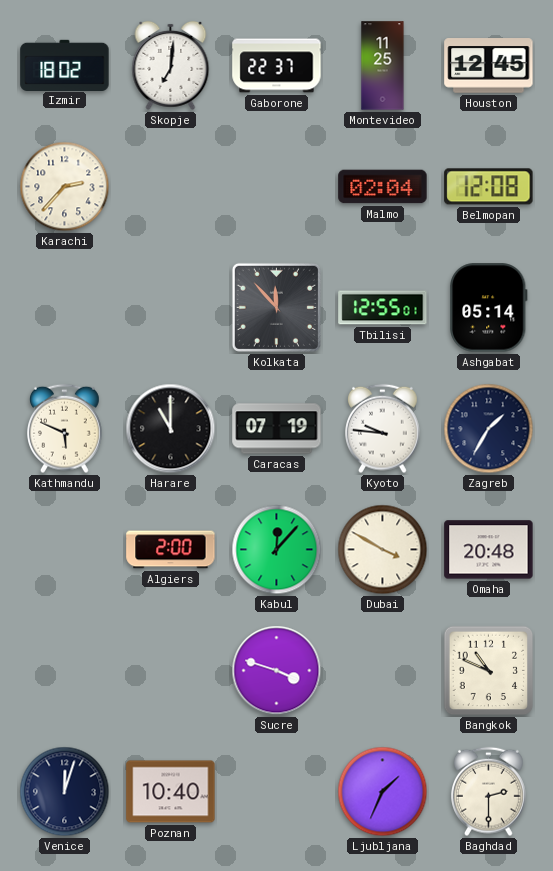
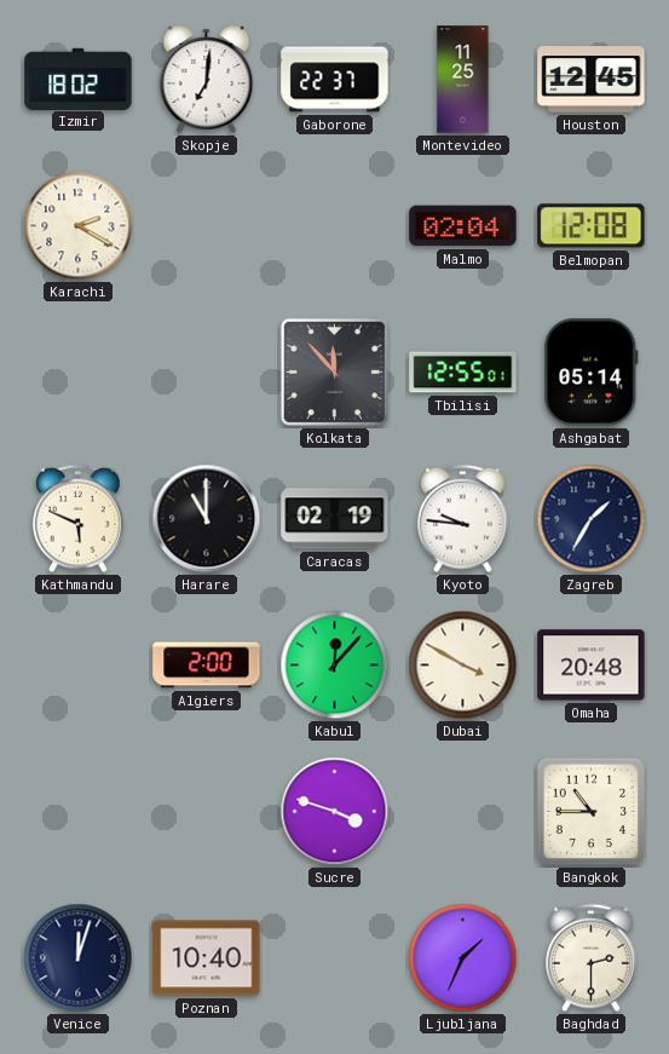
Karachi: 2:37 -> 2:20
Caracas: 07:19 -> 02:19
Bangkok: 10:49 -> 10:45
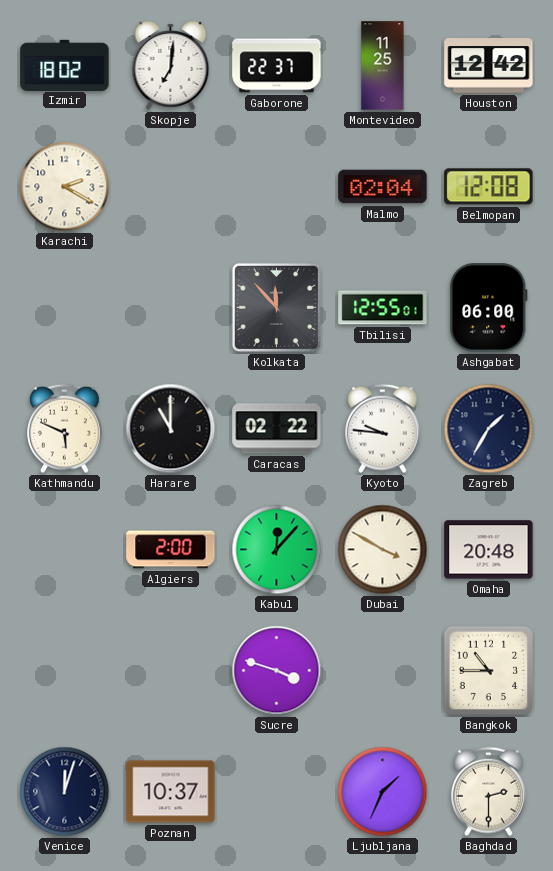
Houston: 12:45 -> 12:42
Ashgabat: 05:14 -> 06:00
Caracas: 02:19 -> 02:22
Poznan: 10:40 -> 10:37
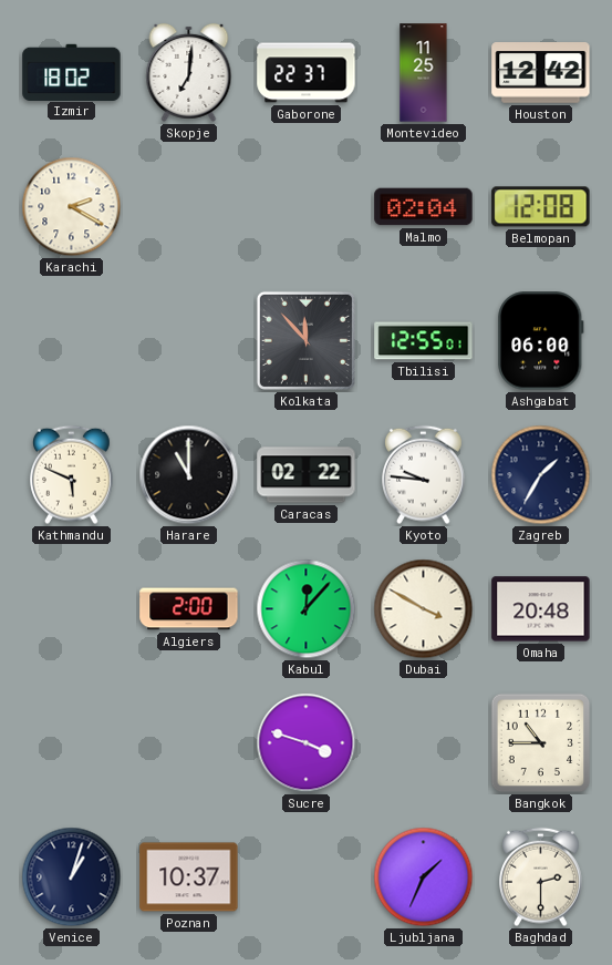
Venice: 12:03 -> 1:03
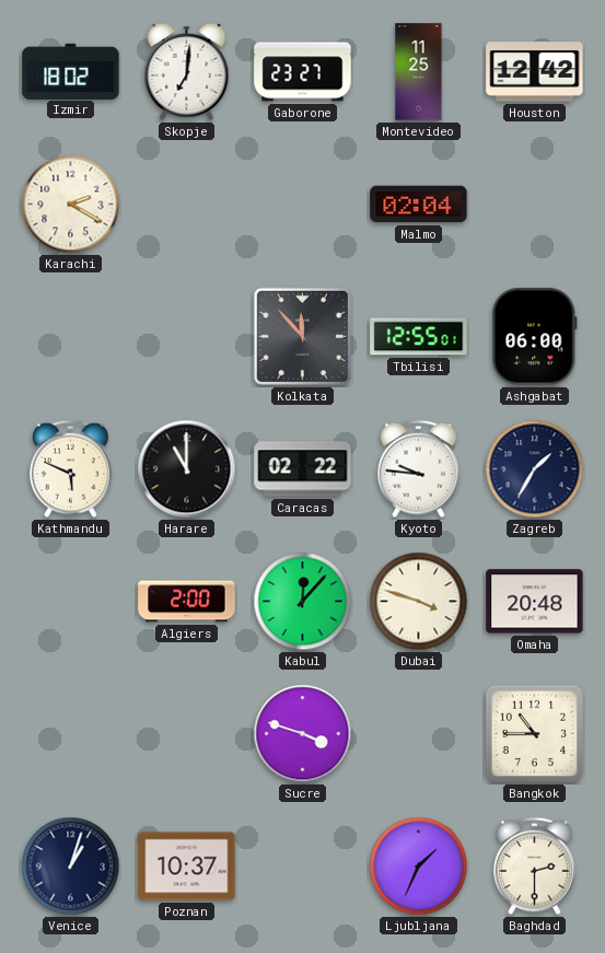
Gaborone: 22:37 -> 23:27
Belmopan: 12:08 -> none
Dubai: 3:50 -> 3:48
